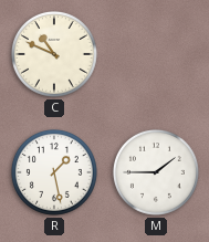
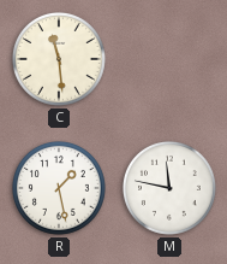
C: 10:49 -> 11:29
M: 1:45 -> 11:47
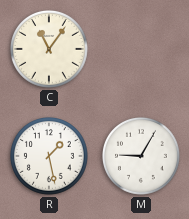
C: 11:29 -> 11:06
M: 11:47 -> 9:05
